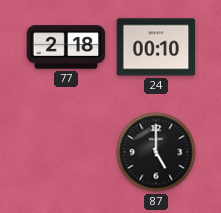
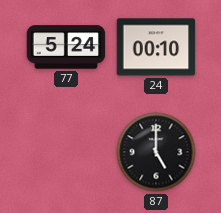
77: 2:18 -> 5:24
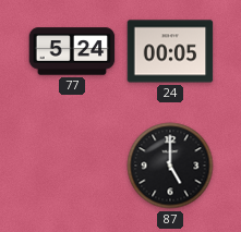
24: 00:10 -> 00:05
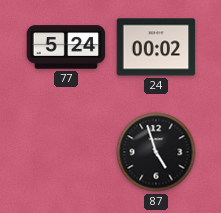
24: 00:05 -> 00:02
87: 5:00 -> 4:57
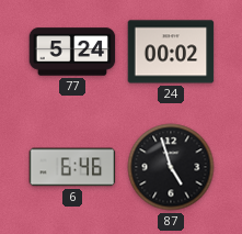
6: none -> 6:46
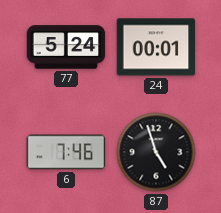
24: 00:02 -> 00:01
6: 6:46 -> 7:46
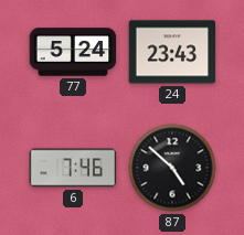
24: 00:01 -> 23:43
87: 4:57 -> 4:52
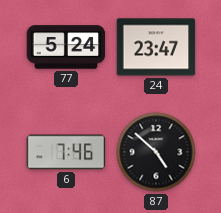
24: 23:43 -> 23:47
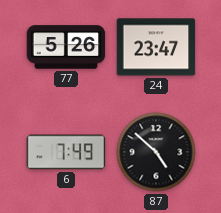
77: 5:24 -> 5:26
6: 7:46 -> 7:49
